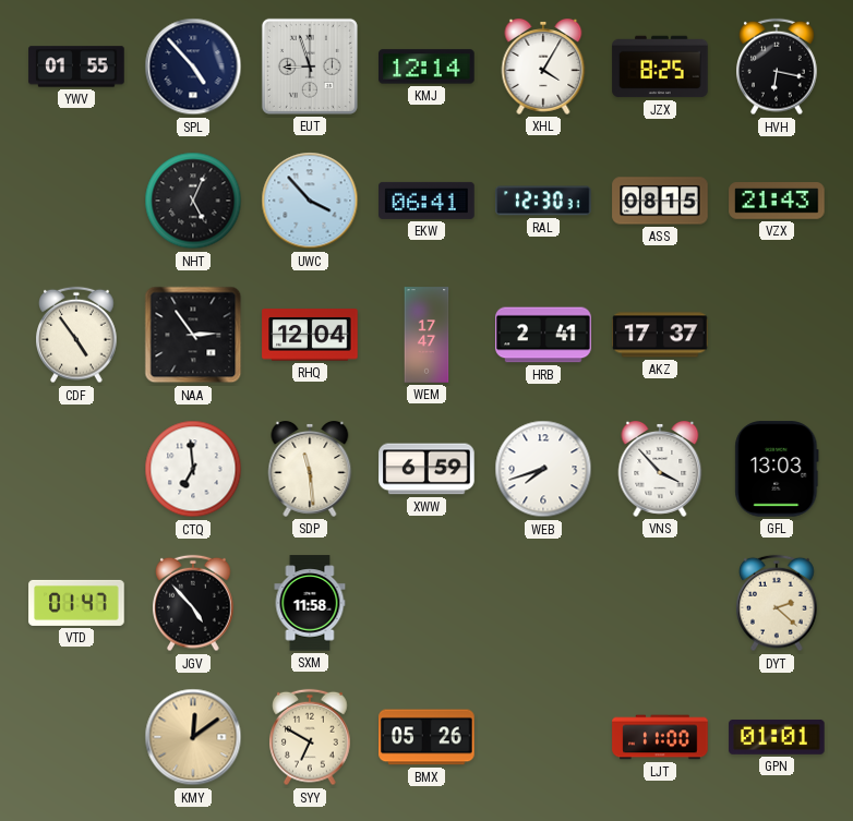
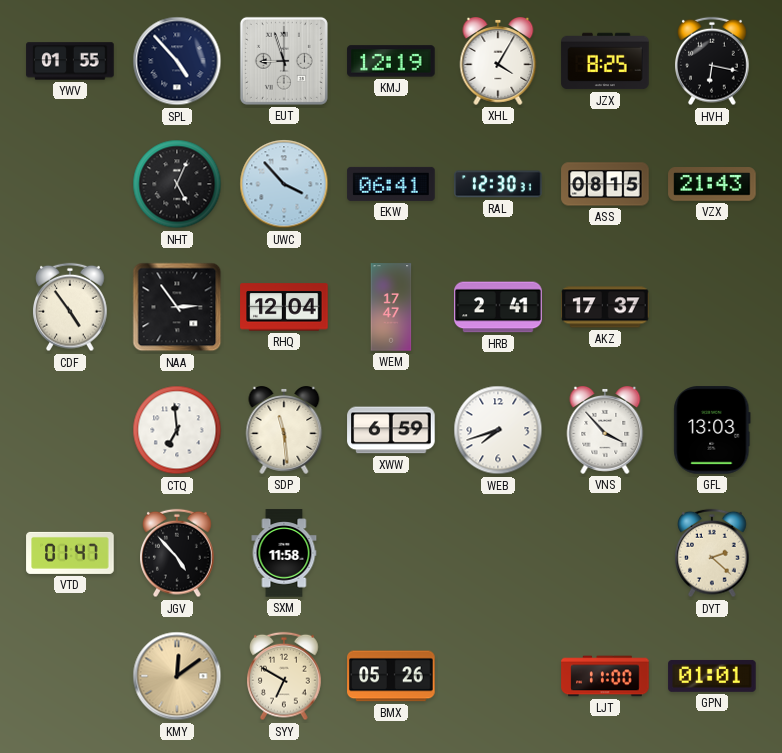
KMJ: 12:14 -> 12:19
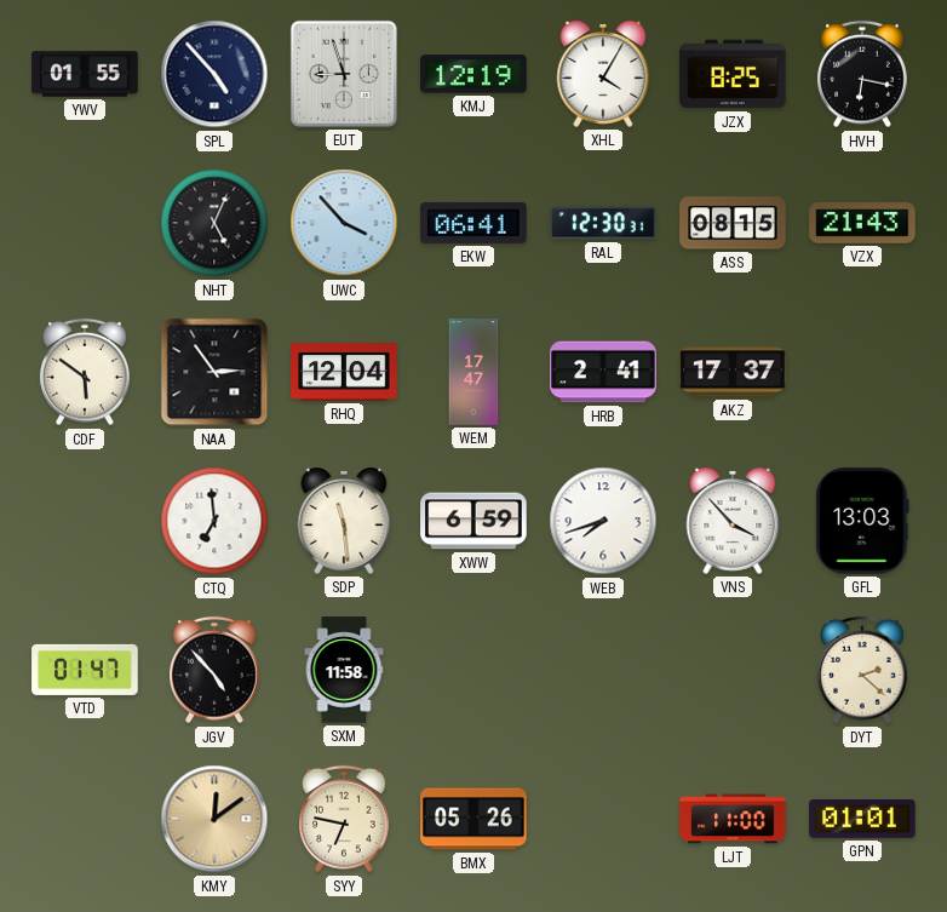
CDF: 4:54 -> 5:51
SYY: 6:50 -> 6:47
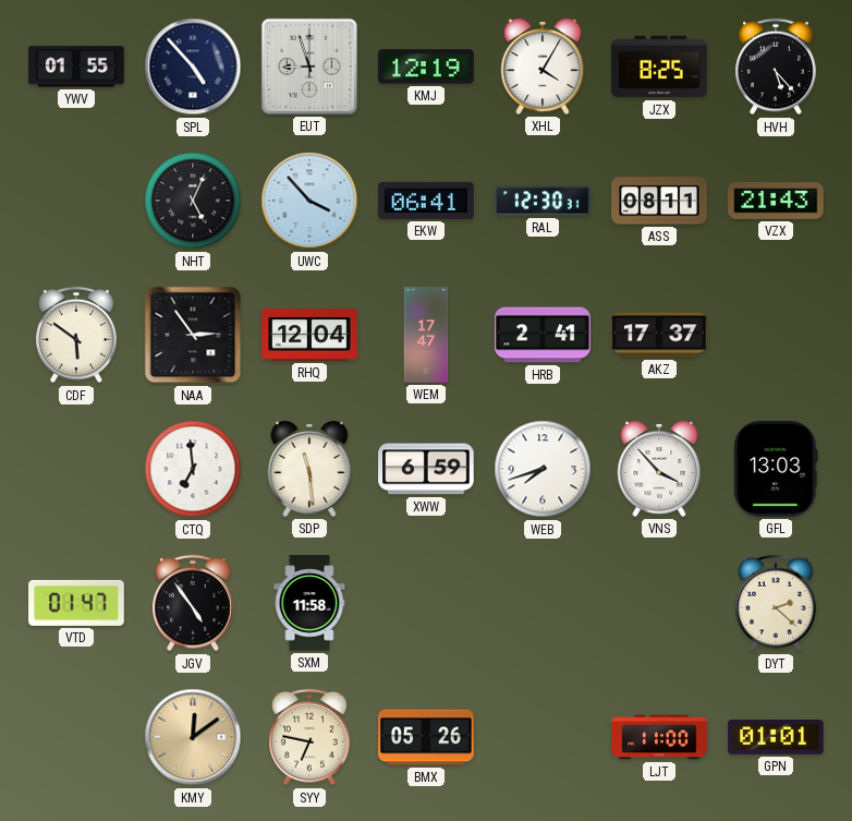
HVH: 6:17 -> 5:23
ASS: 08:15 -> 08:11
JGV: 4:53 -> 4:54
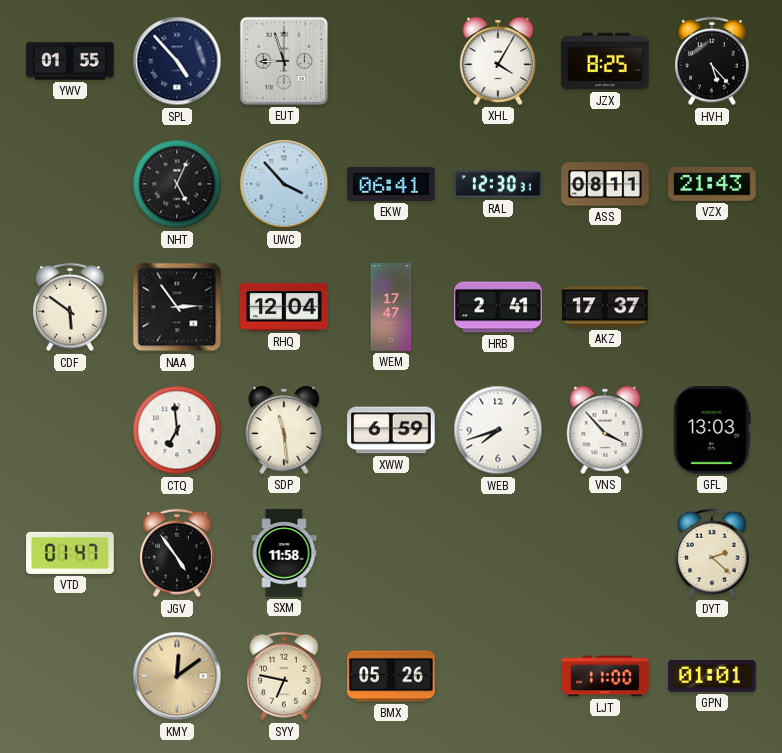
KMJ: 12:19 -> none
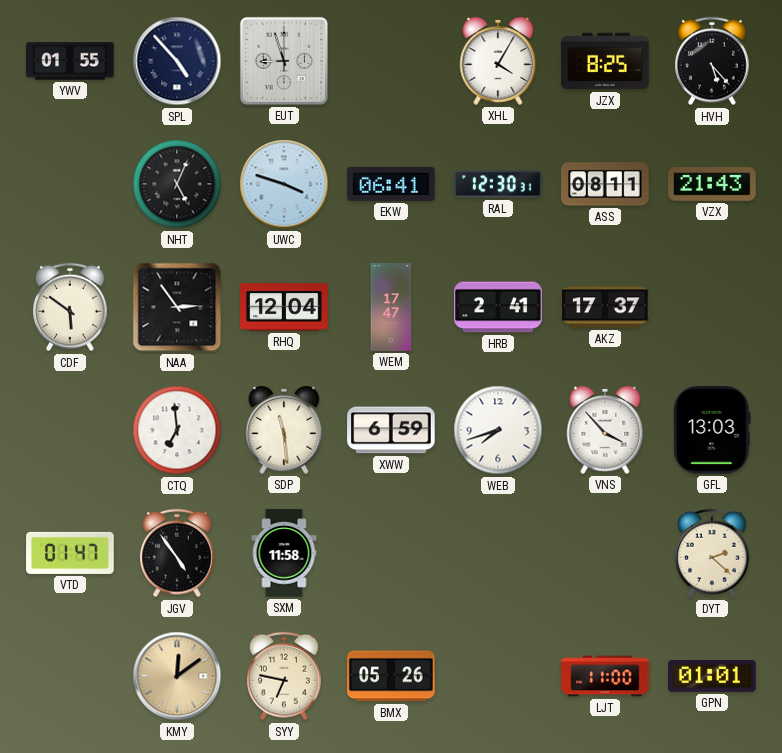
UWC: 3:53 -> 3:48
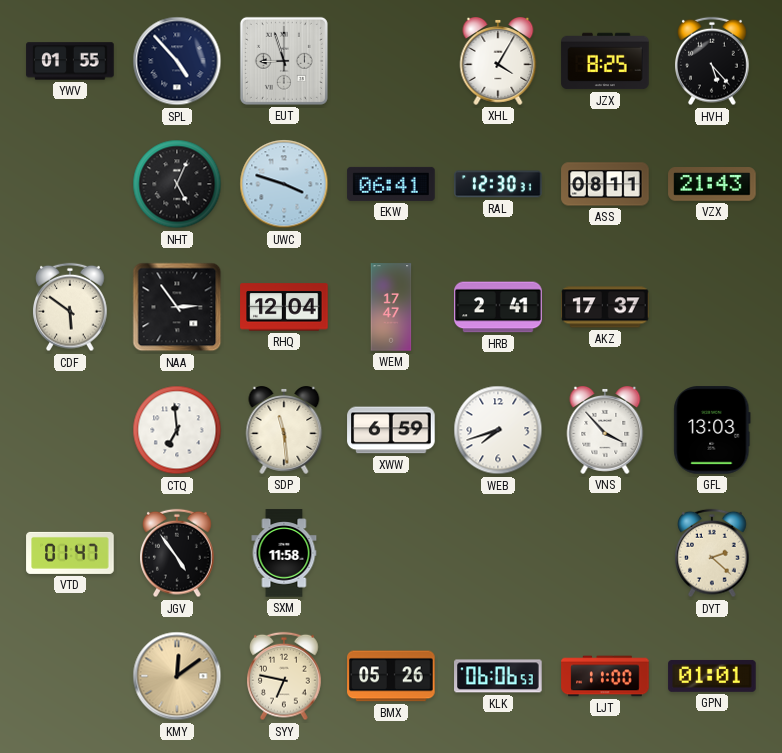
KLK: none -> 06:06
